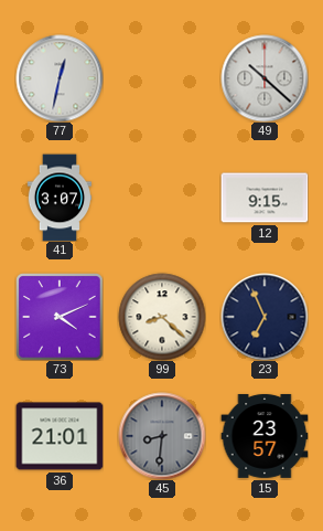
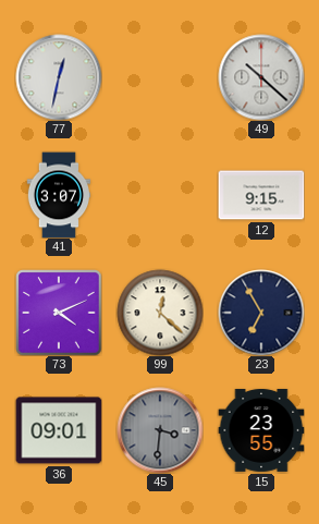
99: 8:22 -> 12:22
23: 6:56 -> 6:55
36: 21:01 -> 09:01
45: 8:31 -> 3:31
15: 23:57 -> 23:55
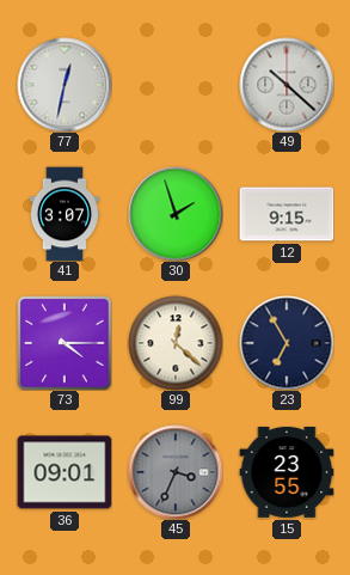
30: none -> 1:57
73: 4:11 -> 4:15
45: 3:31 -> 3:34
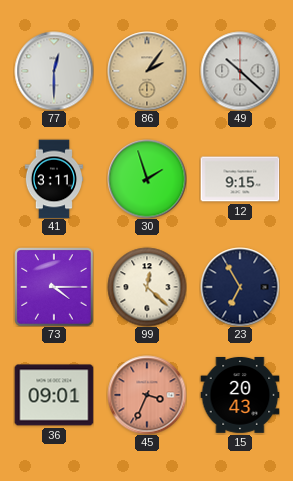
77: 12:32 -> 12:30
86: none -> 2:06
41: 3:07 -> 3:11
45 dial: grey -> salmon
15: 23:55 -> 20:43
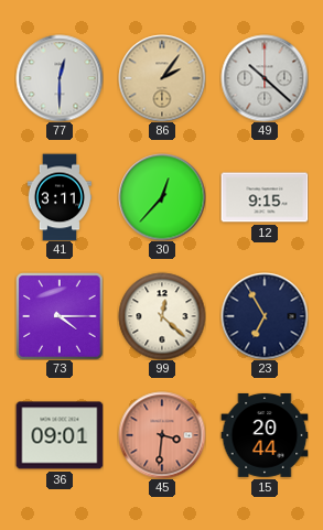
30: 1:57 -> 12:37
45: 3:34 -> 3:31
15: 20:43 -> 20:44
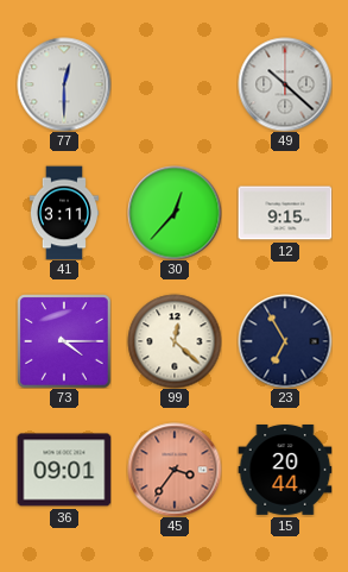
86: 2:06 -> none
45: 3:31 -> 3:36
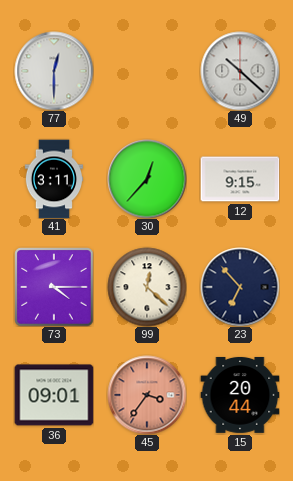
23: 6:55 -> 6:53
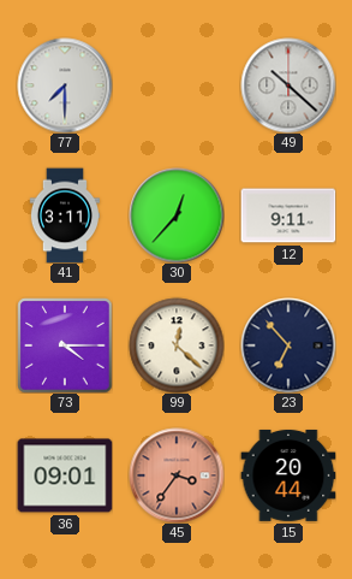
77: 12:30 -> 7:30
12: 9:15 -> 9:11
